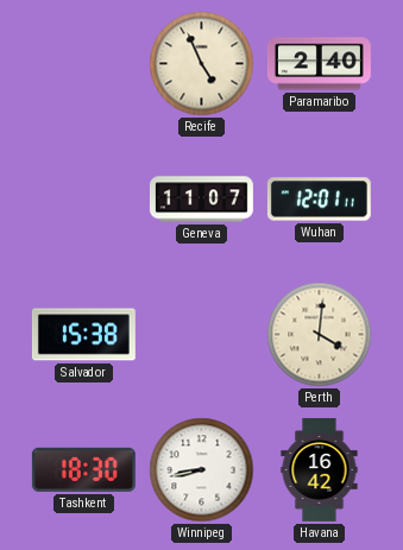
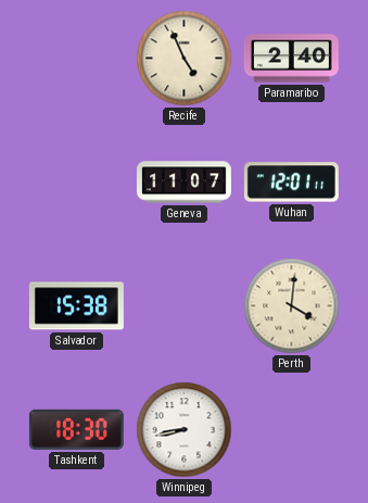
Havana: 16:42 -> none
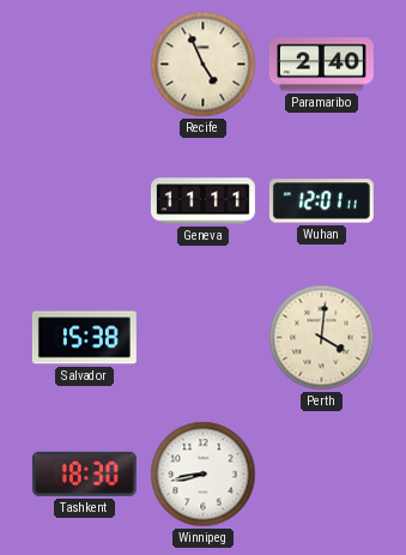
Geneva: 11:07 -> 11:11
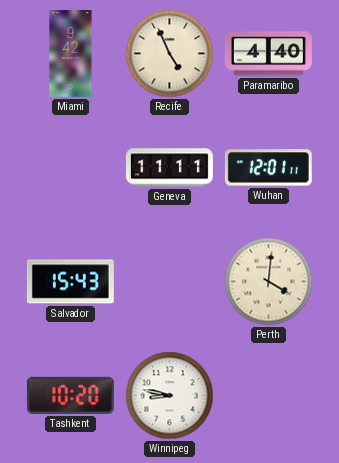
Miami: none -> 9:42
Paramaribo: 2:40 -> 4:40
Salvador: 15:38 -> 15:43
Tashkent: 18:30 -> 10:20
Winnipeg: 8:43 -> 8:47
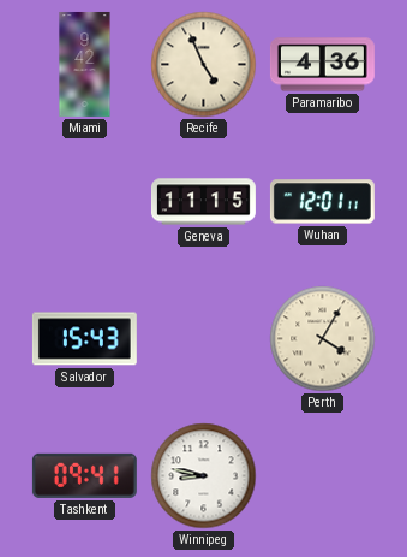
Paramaribo: 4:40 -> 4:36
Geneva: 11:11 -> 11:15
Perth: 4:01 -> 4:05
Tashkent: 10:20 -> 09:41
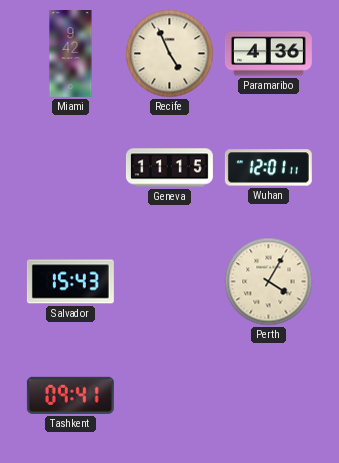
Winnipeg: 8:47 -> none
